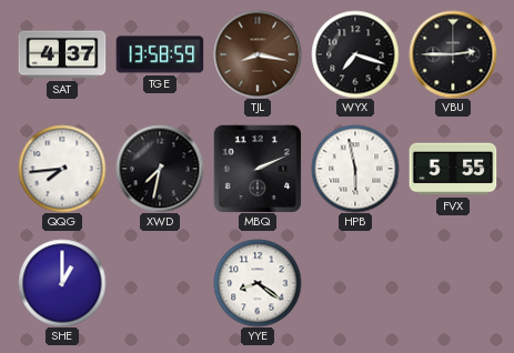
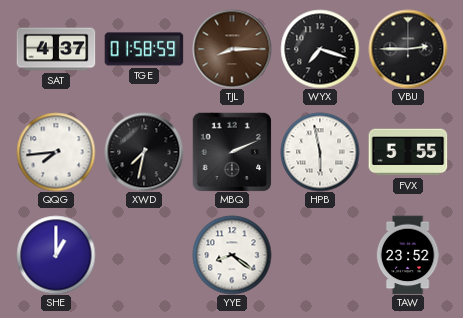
TGE: 13:58 -> 01:58
TJL: 8:17 -> 8:15
TAW: none -> 23:52
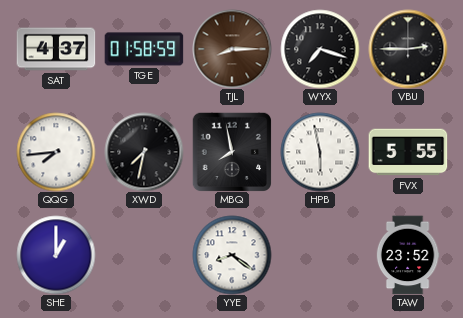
MBQ: 2:11 -> 7:58
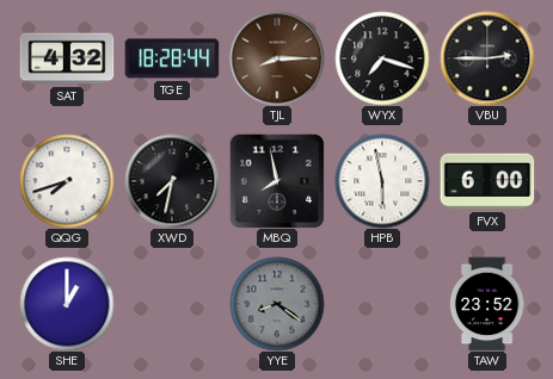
SAT: 4:37 -> 4:32
TGE: 01:58 -> 18:28
QQG: 7:44 -> 7:42
FVX: 5:55 -> 6:00
YYE dial: white -> grey
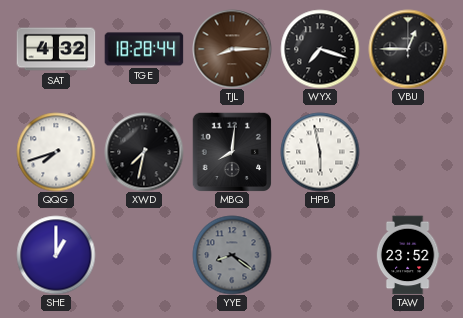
VBU: 2:45 -> 12:45
MBQ: 7:58 -> 8:01
FVX: 6:00 -> none
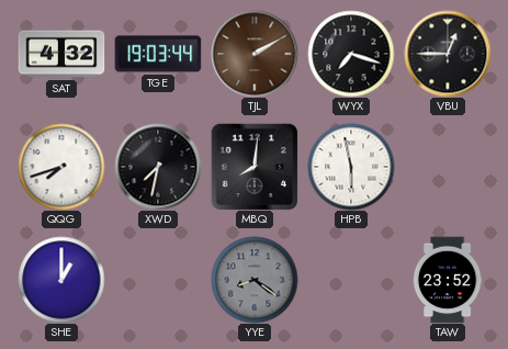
TGE: 18:28 -> 19:03
TJL: 8:15 -> 2:10
